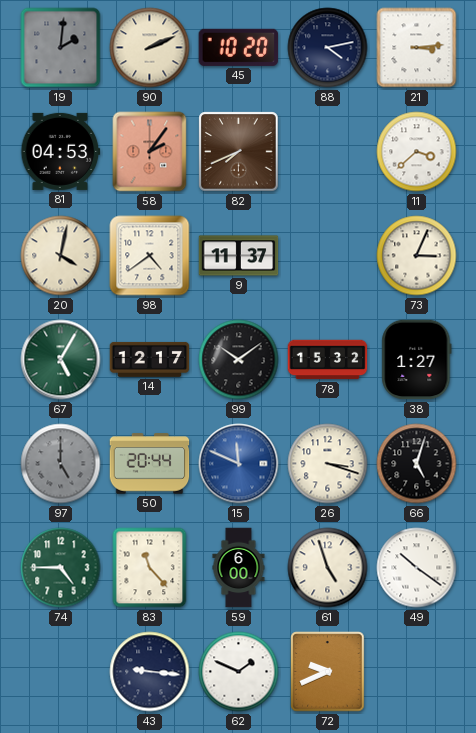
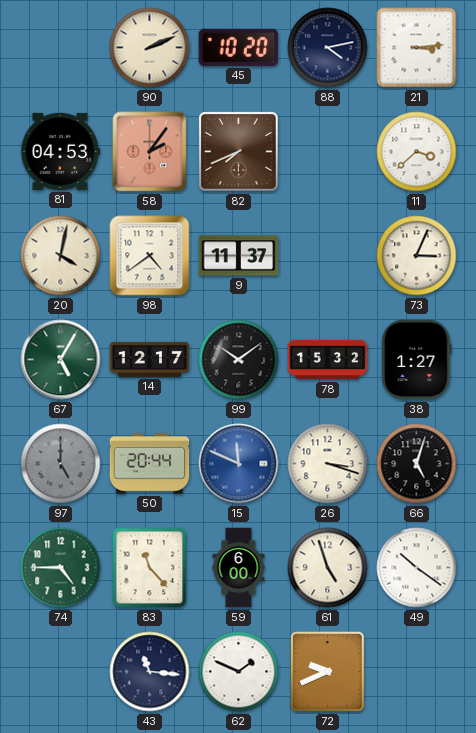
19: 2:01 -> none
43: 9:16 -> 11:16
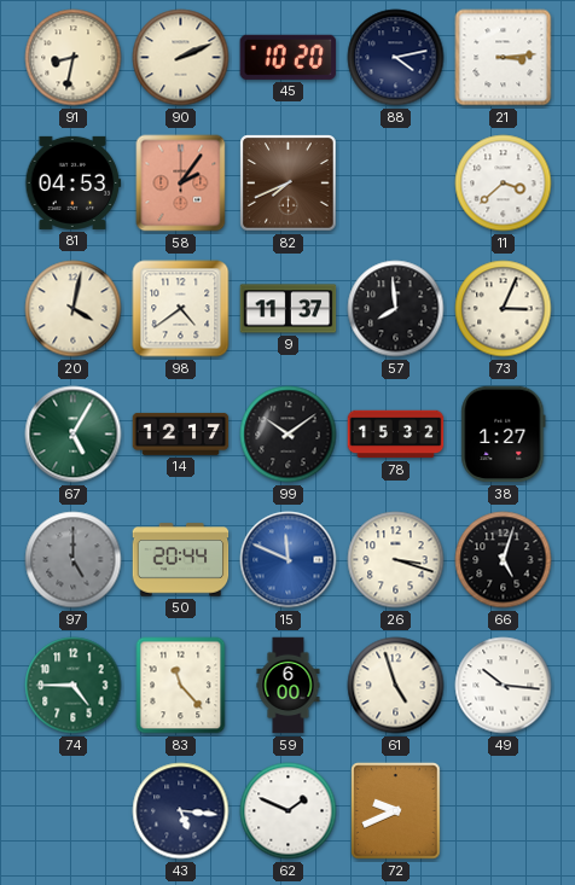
91: none -> 8:32
57: none -> 7:59
49: 10:21 -> 10:16
43: 11:16 -> 5:16
